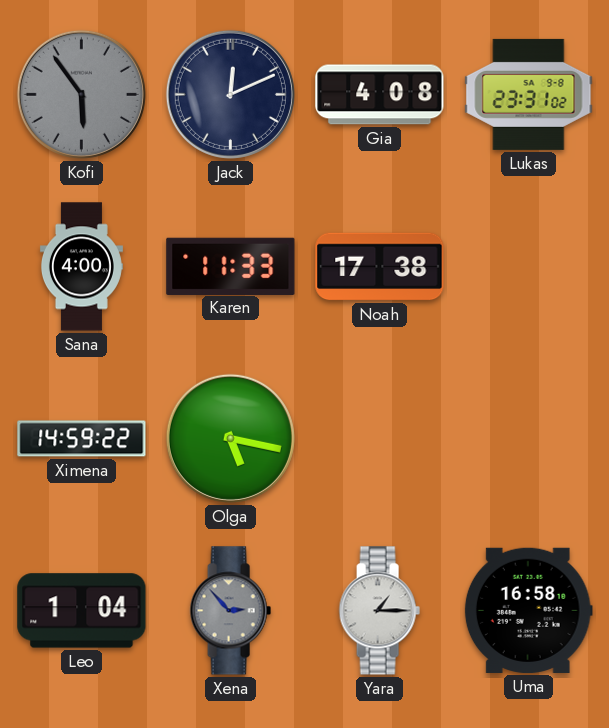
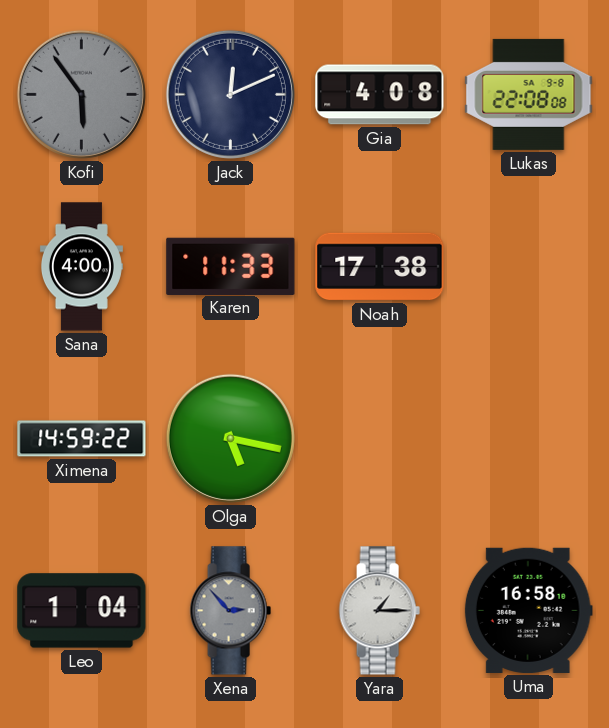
Lukas: 23:31 -> 22:08
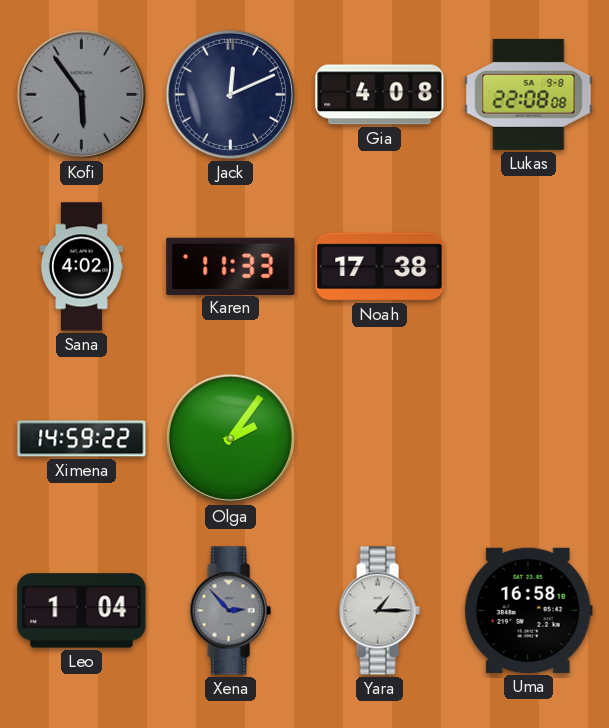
Sana: 4:00 -> 4:02
Olga: 5:17 -> 2:06
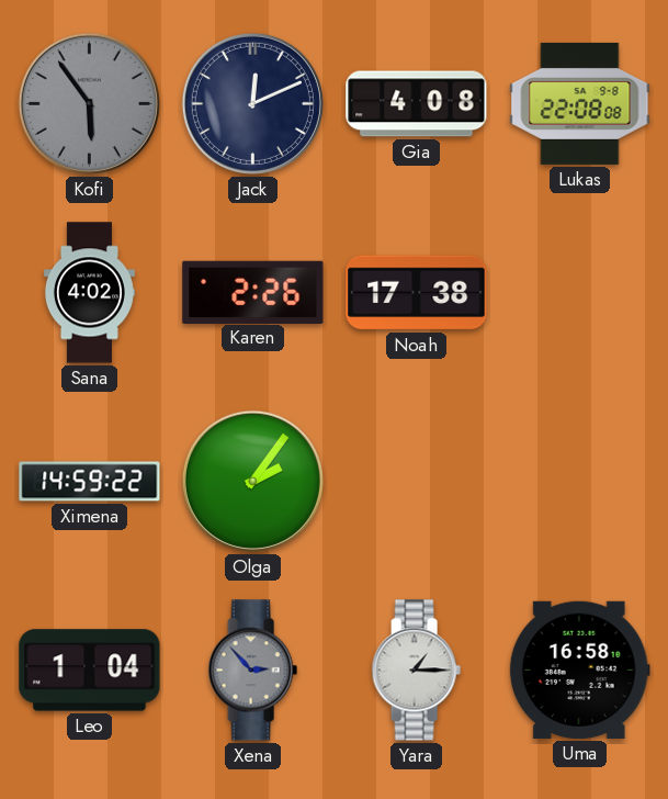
Karen: 11:33 -> 2:26
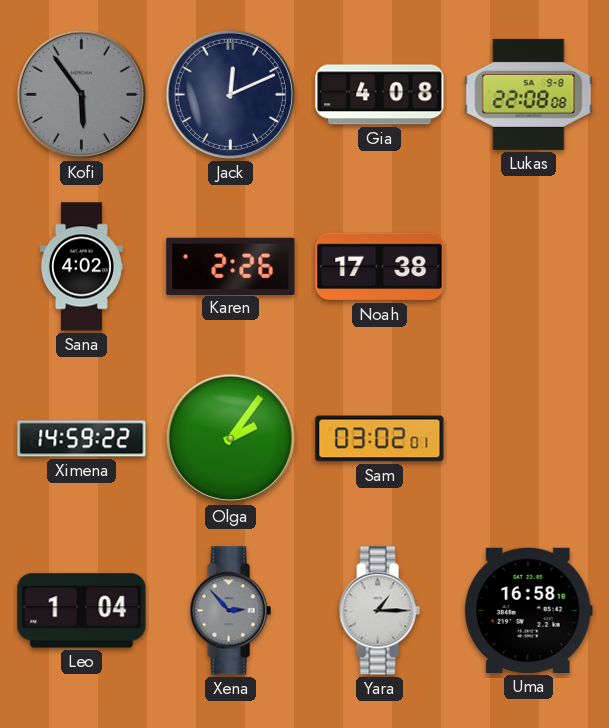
Sam: none -> 03:02
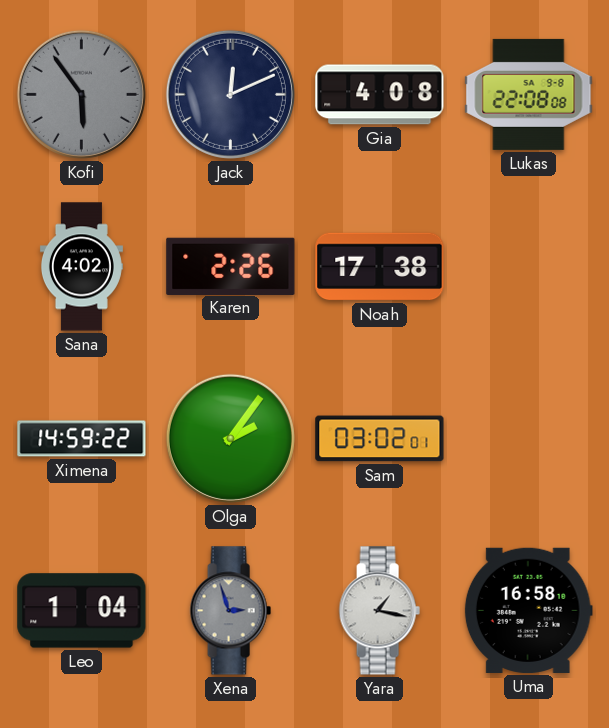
Xena: 2:53 -> 2:57
Yara: 1:15 -> 1:17
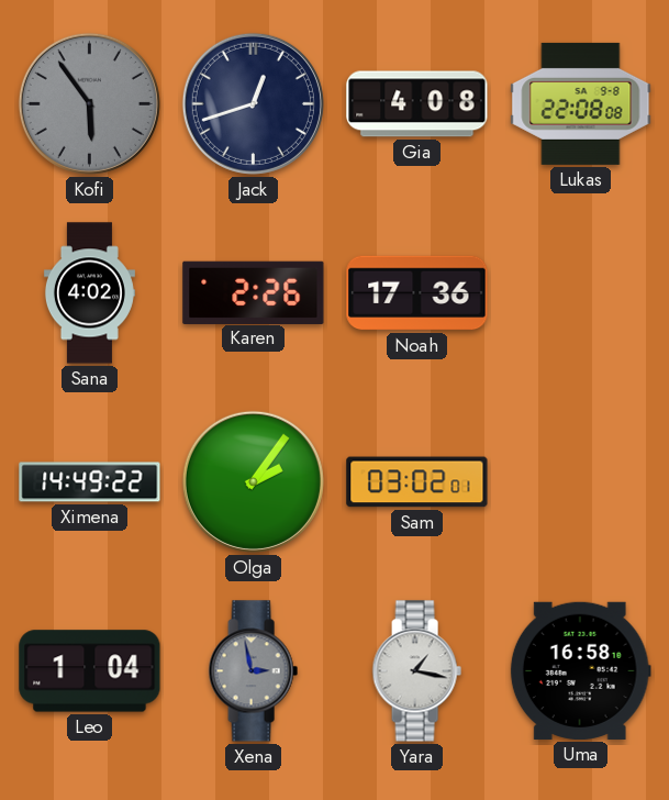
Jack: 12:11 -> 12:42
Noah: 17:38 -> 17:36
Ximena: 14:59 -> 14:49
Xena: 2:57 -> 2:58
